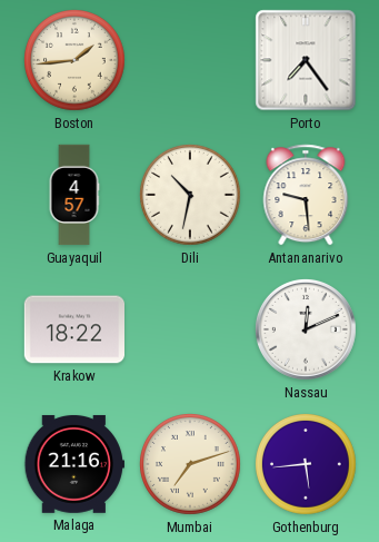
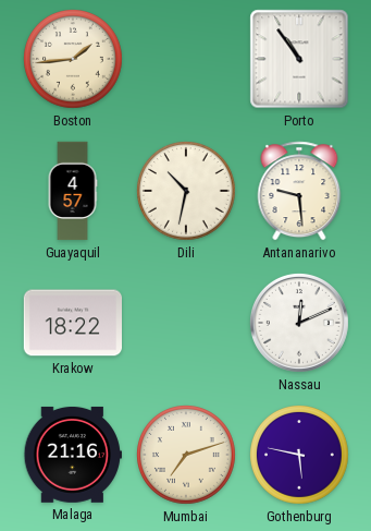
Porto: 7:24 -> 10:54
Gothenburg: 5:44 -> 5:47
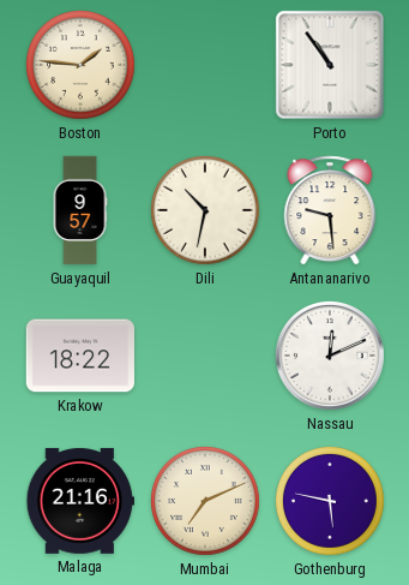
Boston: 1:44 -> 1:46
Guayaquil: 4:57 -> 9:57
Mumbai: 7:12 -> 7:11
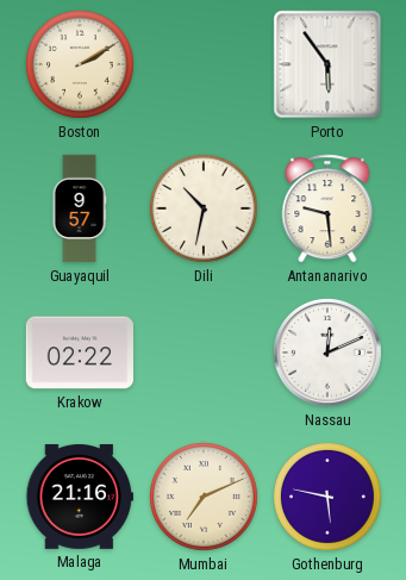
Boston: 1:46 -> 2:10
Porto: 10:54 -> 5:54
Krakow: 18:22 -> 02:22
